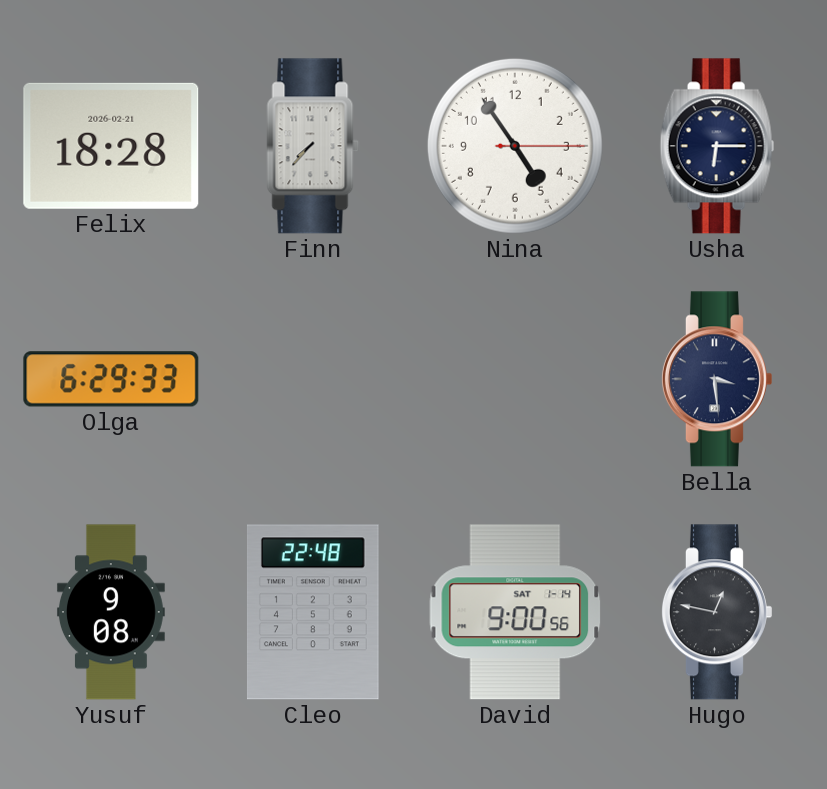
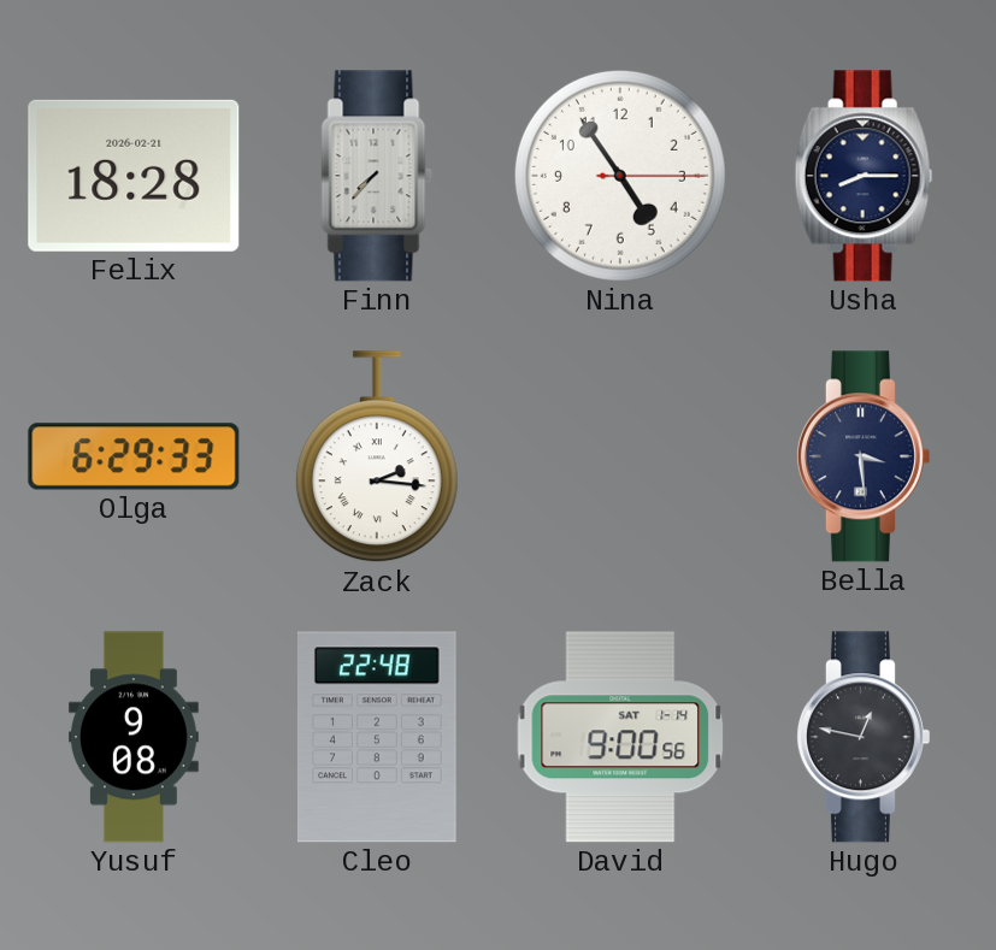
Usha: 6:15 -> 8:15
Zack: none -> 2:16
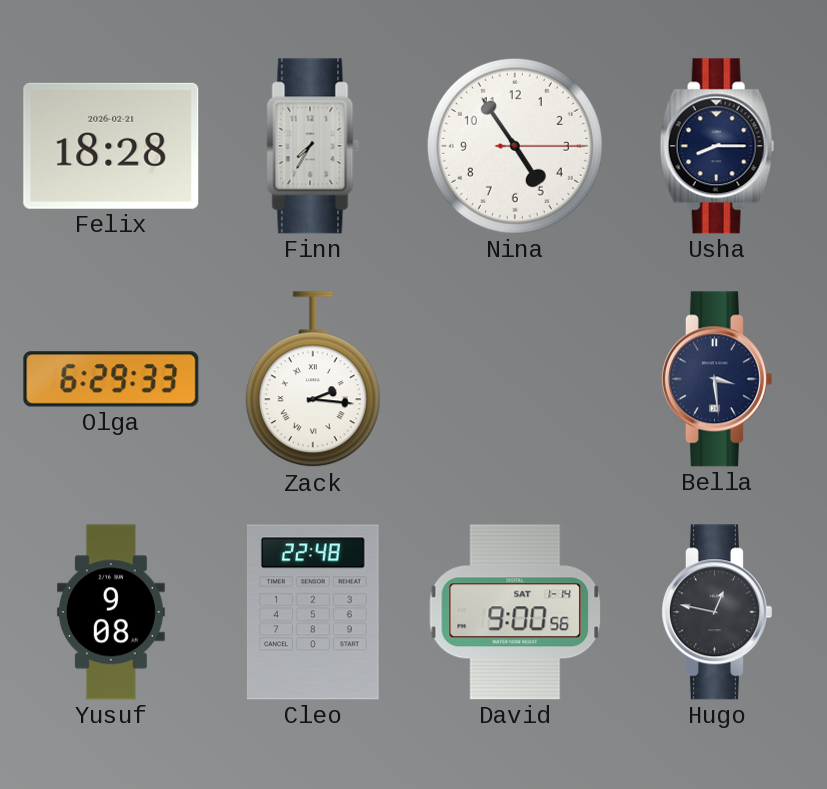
Finn: 7:37 -> 7:35
